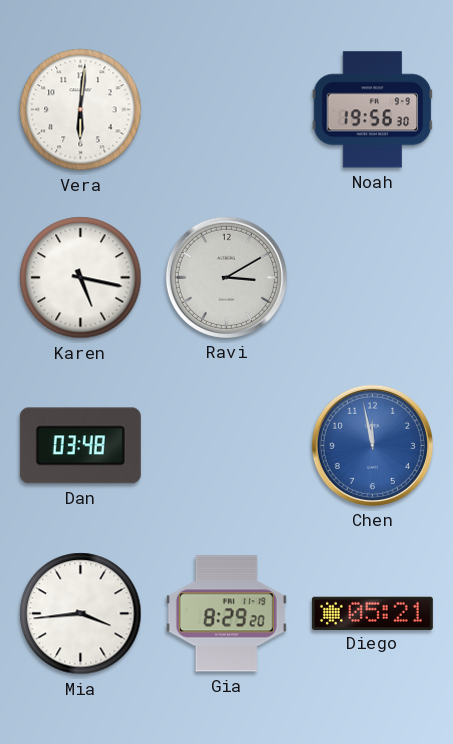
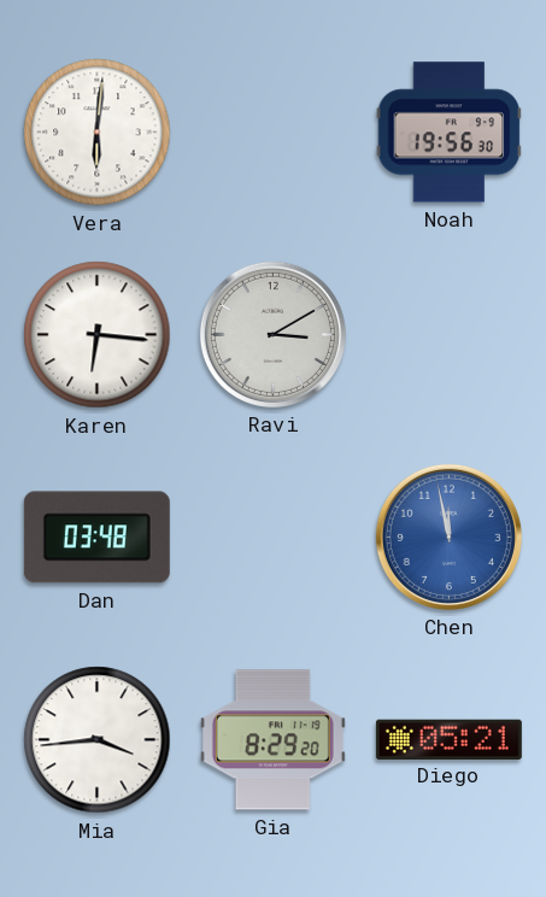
Karen: 5:17 -> 6:16
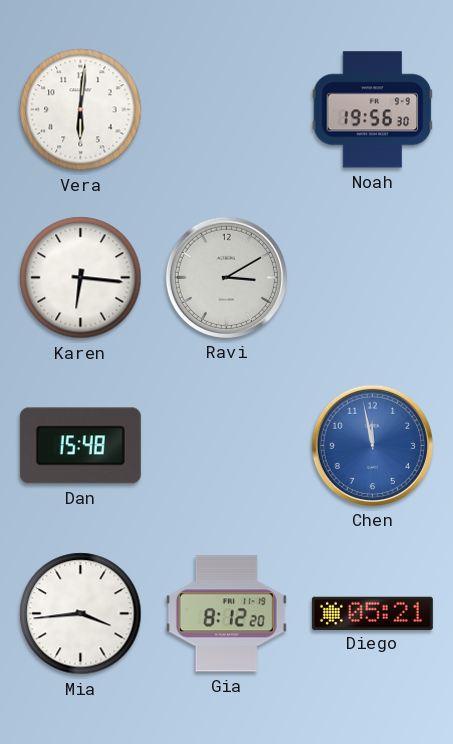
Dan: 03:48 -> 15:48
Gia: 8:29 -> 8:12
